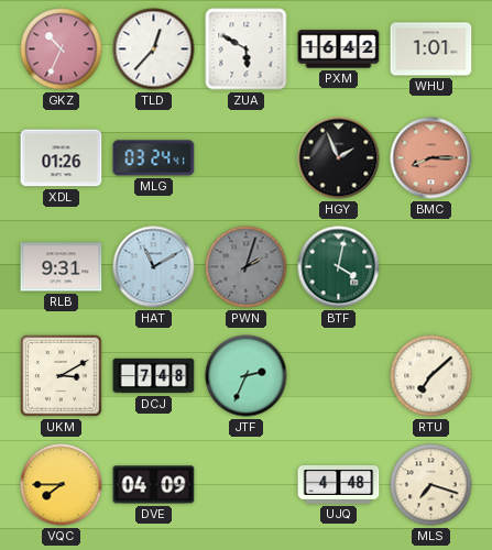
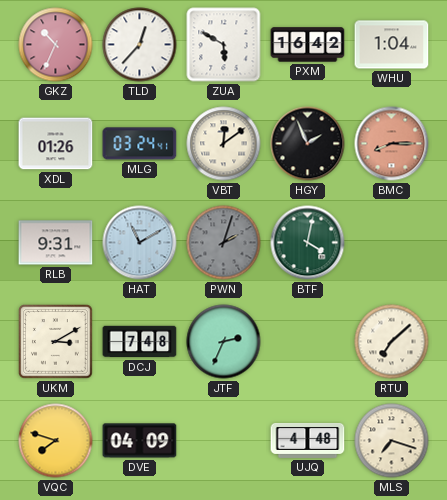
WHU: 1:01 -> 1:04
VBT: none -> 12:09
VQC: 7:45 -> 7:48
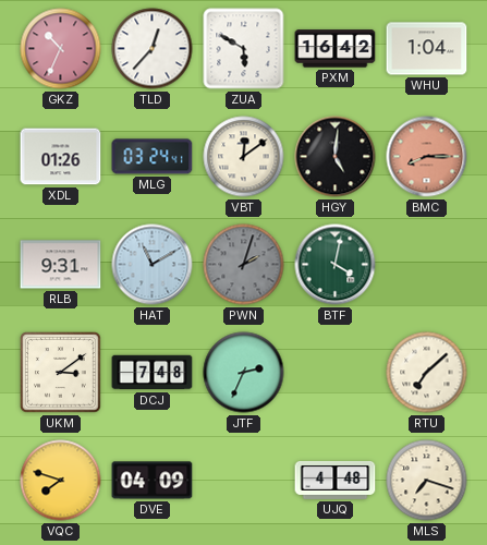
HGY: 1:56 -> 5:01
UKM: 3:10 -> 3:09
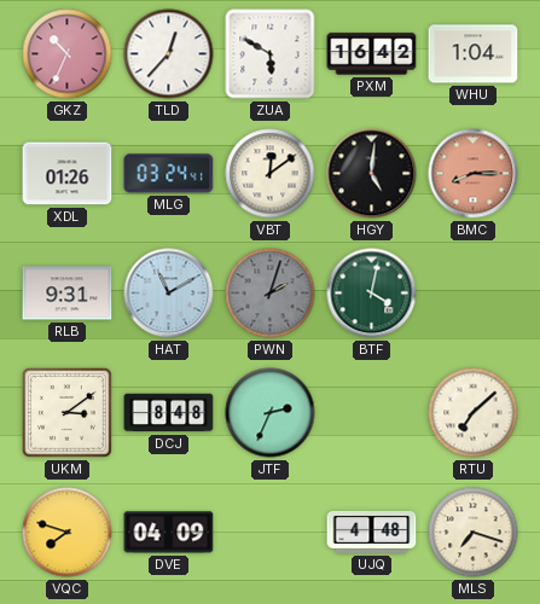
DCJ: 7:48 -> 8:48
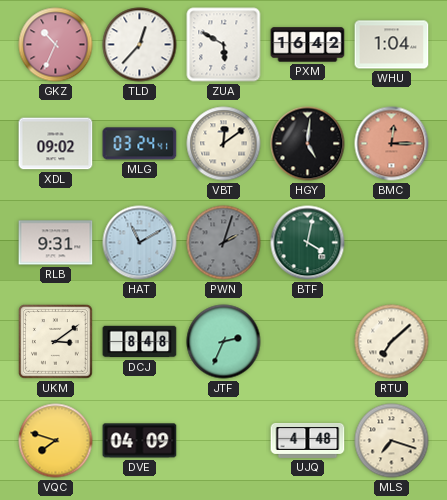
XDL: 01:26 -> 09:02
BMC: 8:15 -> 12:15
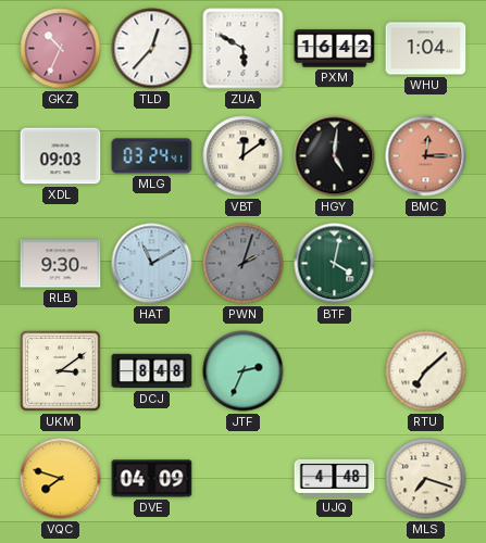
XDL: 09:02 -> 09:03
RLB: 9:31 -> 9:30
